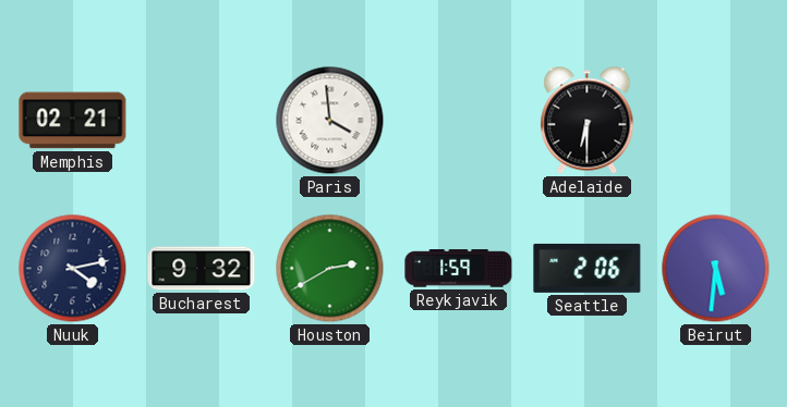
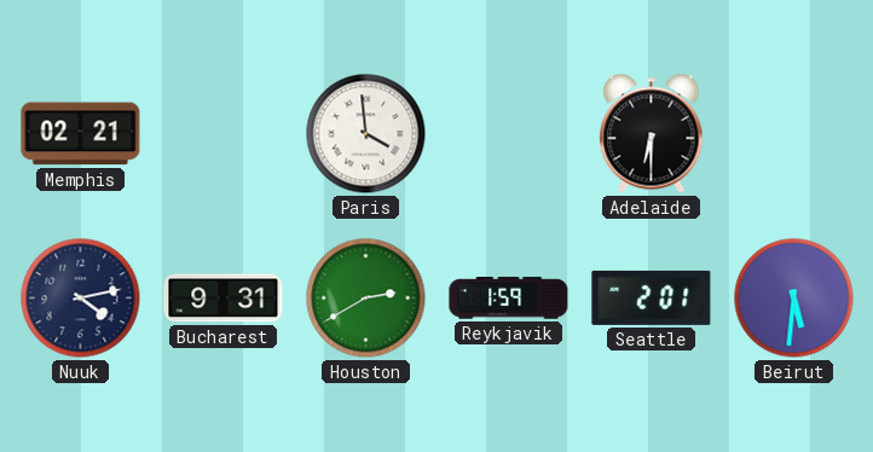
Bucharest: 9:32 -> 9:31
Seattle: 2:06 -> 2:01
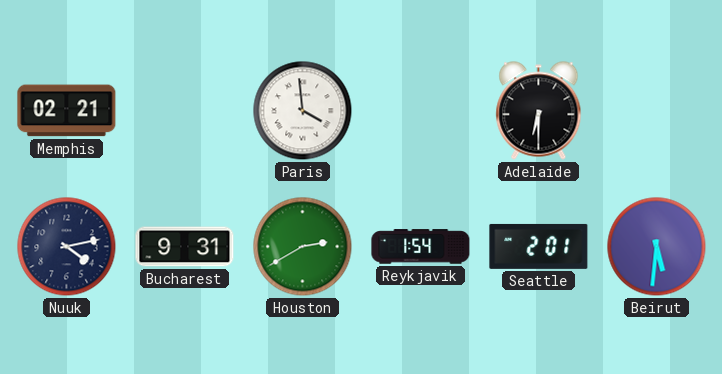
Reykjavik: 1:59 -> 1:54
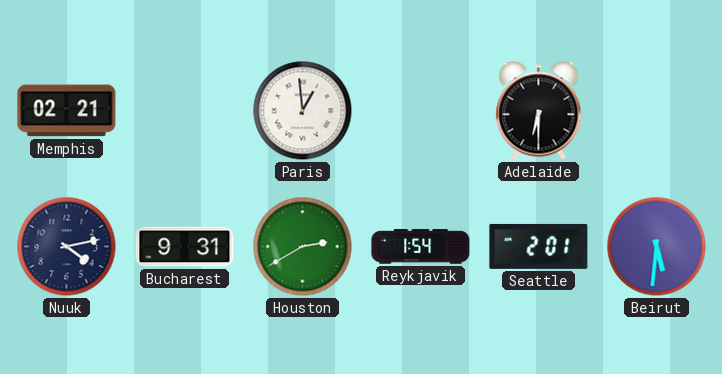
Paris: 3:59 -> 12:59
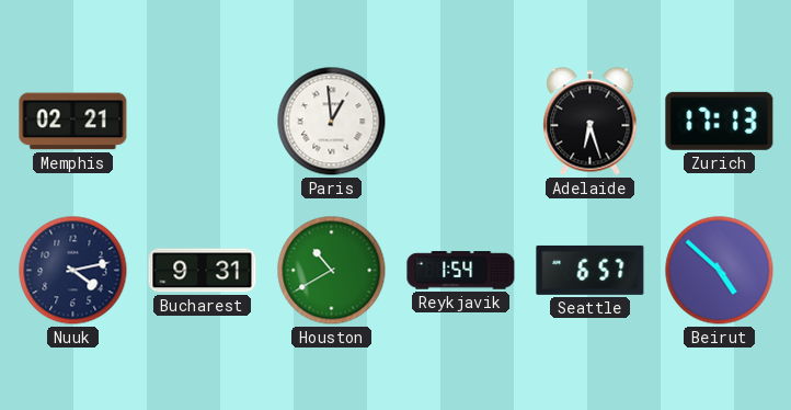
Adelaide: 6:30 -> 6:27
Zurich: none -> 17:13
Houston: 2:40 -> 10:40
Seattle: 2:01 -> 6:57
Beirut: 5:31 -> 4:52
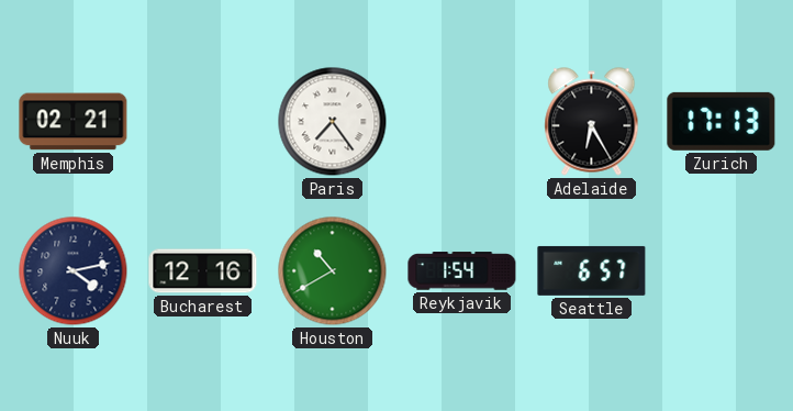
Paris: 12:59 -> 7:24
Adelaide: 6:27 -> 6:25
Bucharest: 9:31 -> 12:16
Beirut: 4:52 -> none
